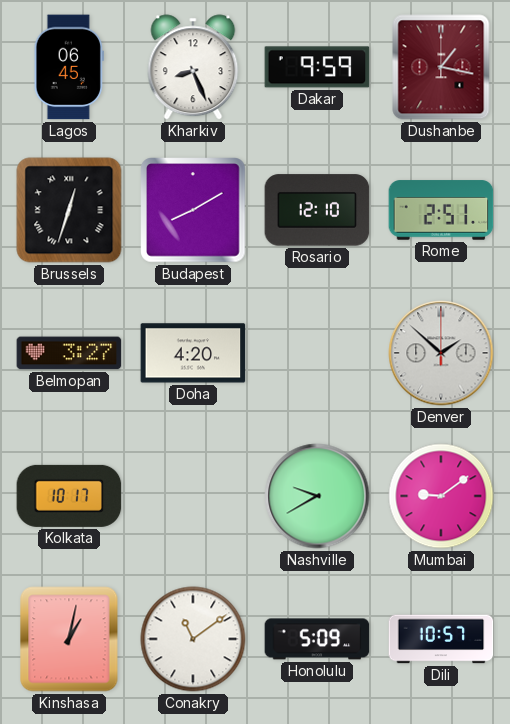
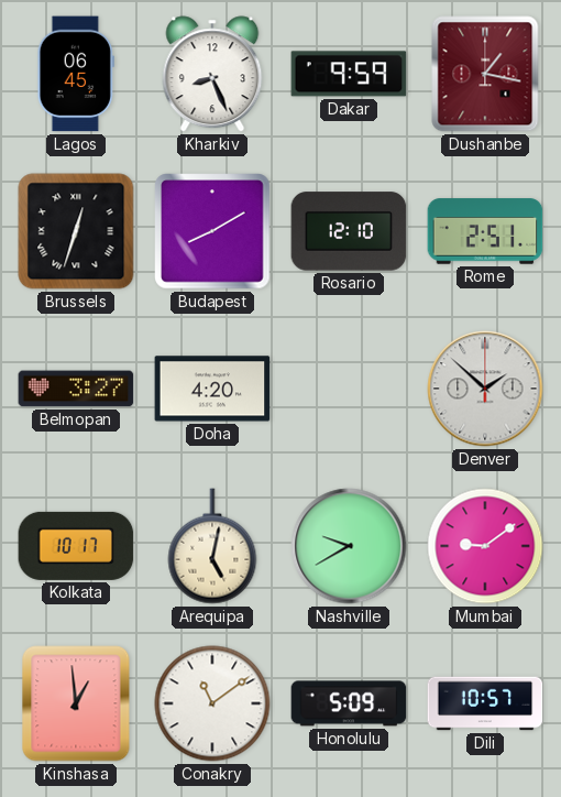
Arequipa: none -> 5:02
Kinshasa: 1:02 -> 12:59
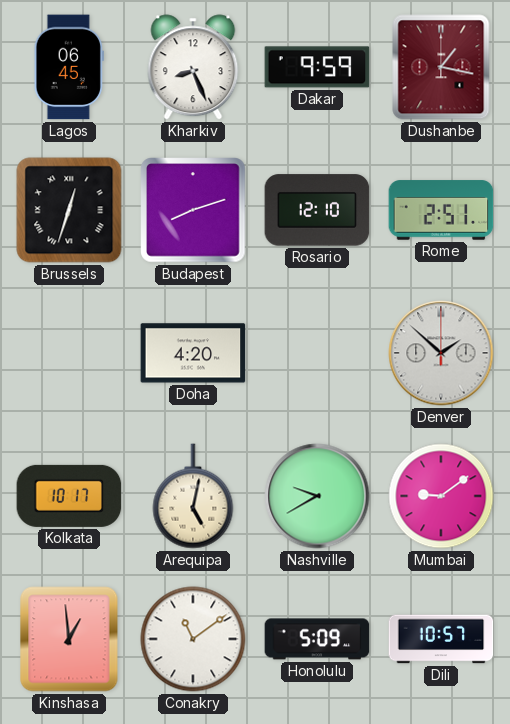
Budapest: 8:10 -> 8:12
Belmopan: 3:27 -> none
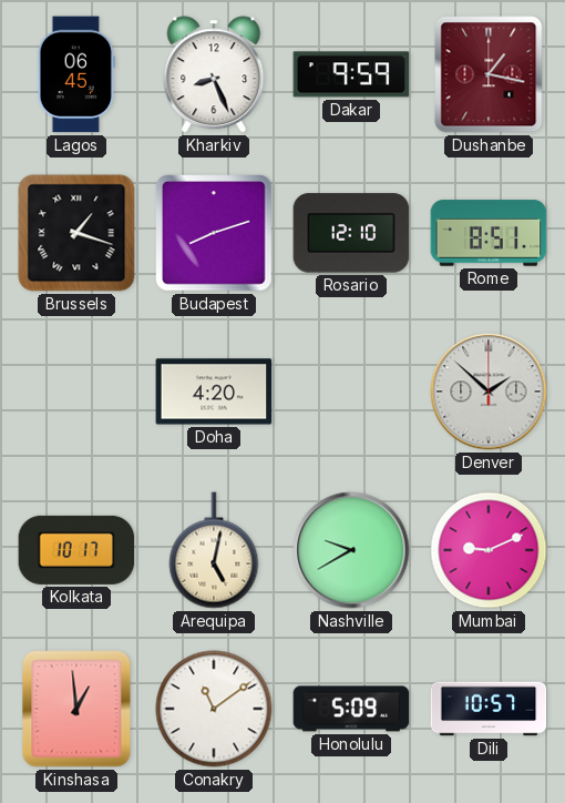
Brussels: 12:33 -> 1:18
Rome: 2:51 -> 8:51
Mumbai: 9:09 -> 9:11
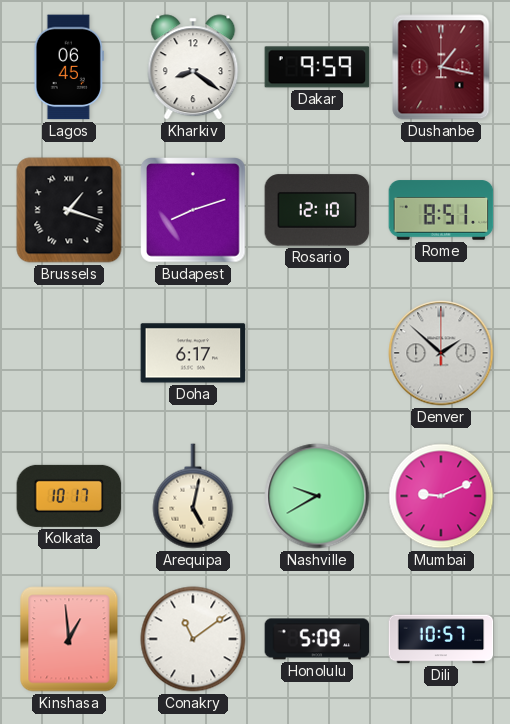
Kharkiv: 8:26 -> 8:21
Doha: 4:20 -> 6:17
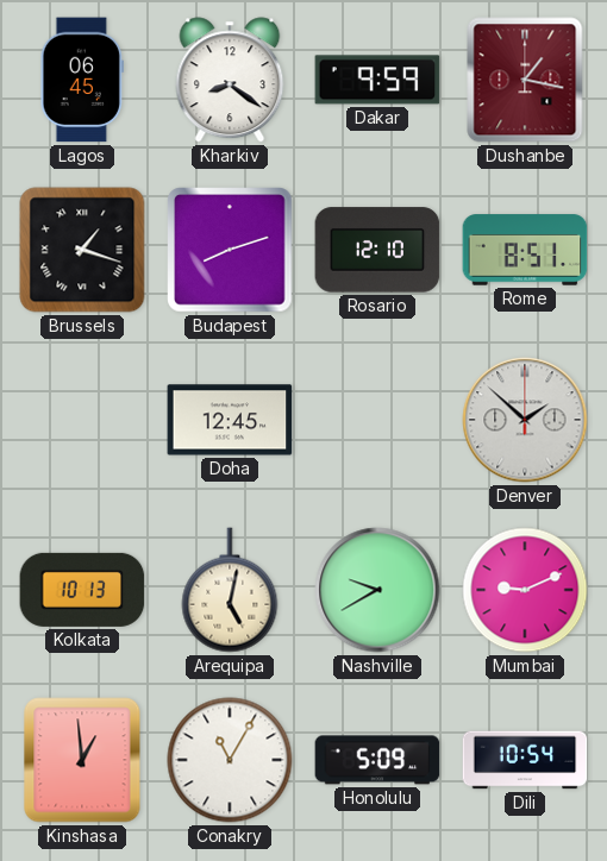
Doha: 6:17 -> 12:45
Kolkata: 10:17 -> 10:13
Conakry: 11:09 -> 11:05
Dili: 10:57 -> 10:54
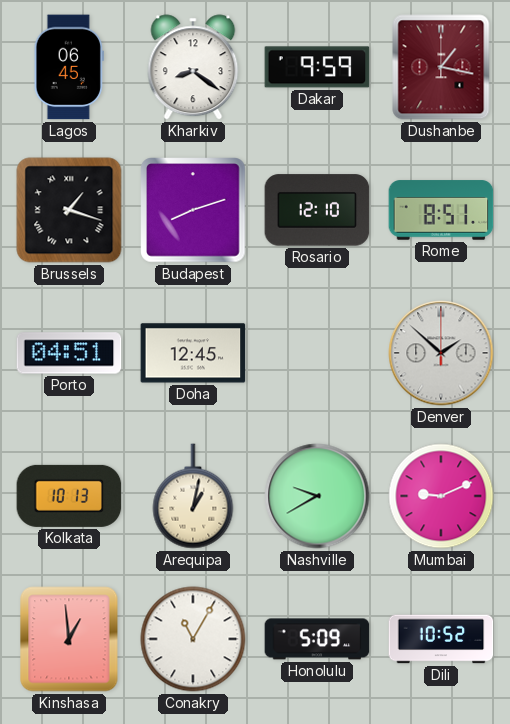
Porto: none -> 04:51
Arequipa: 5:02 -> 1:02
Dili: 10:54 -> 10:52
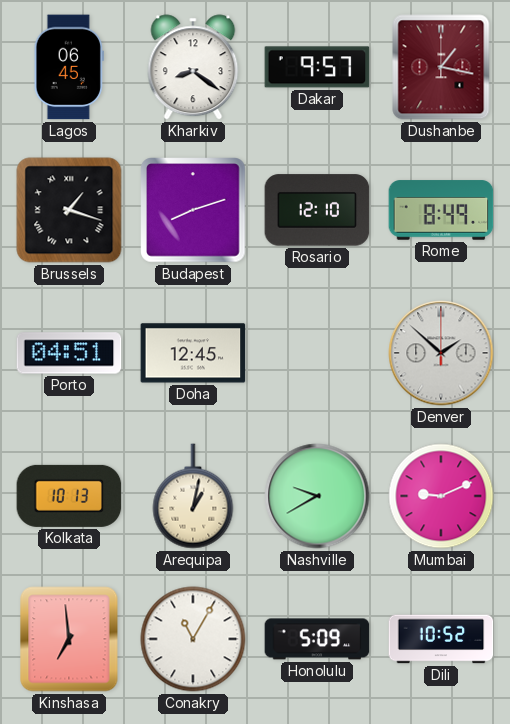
Dakar: 9:59 -> 9:57
Rome: 8:51 -> 8:49
Kinshasa: 12:59 -> 6:59
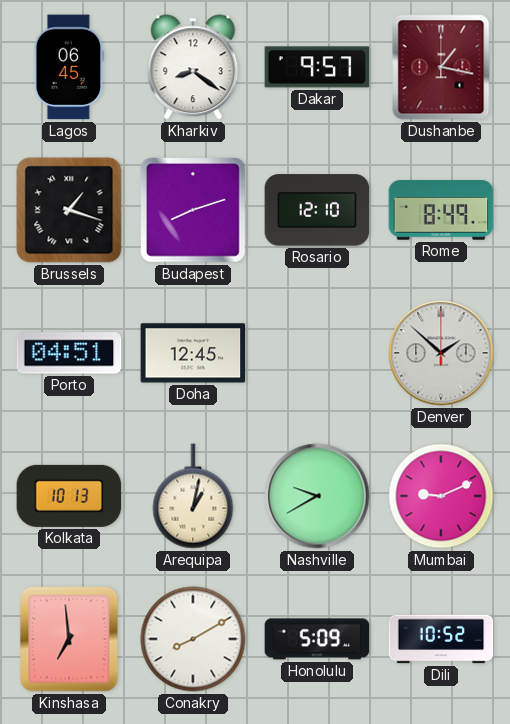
Conakry: 11:05 -> 8:10
